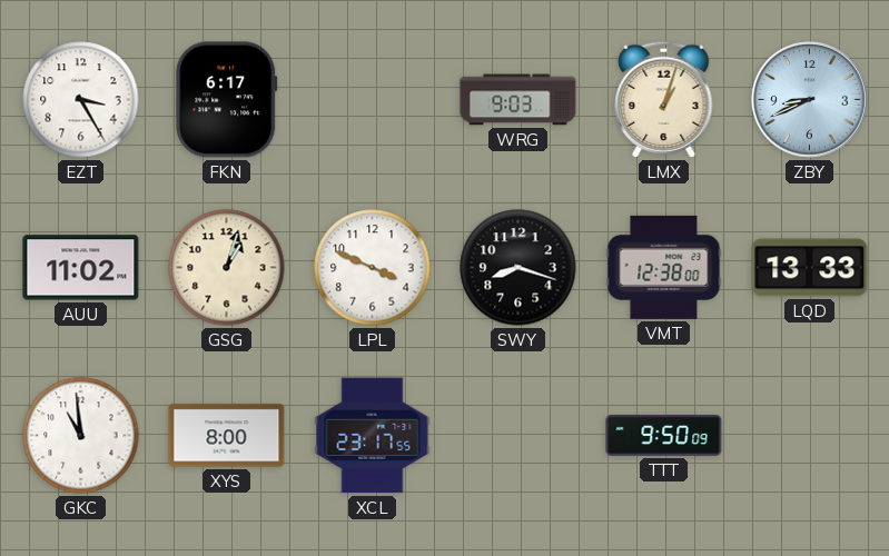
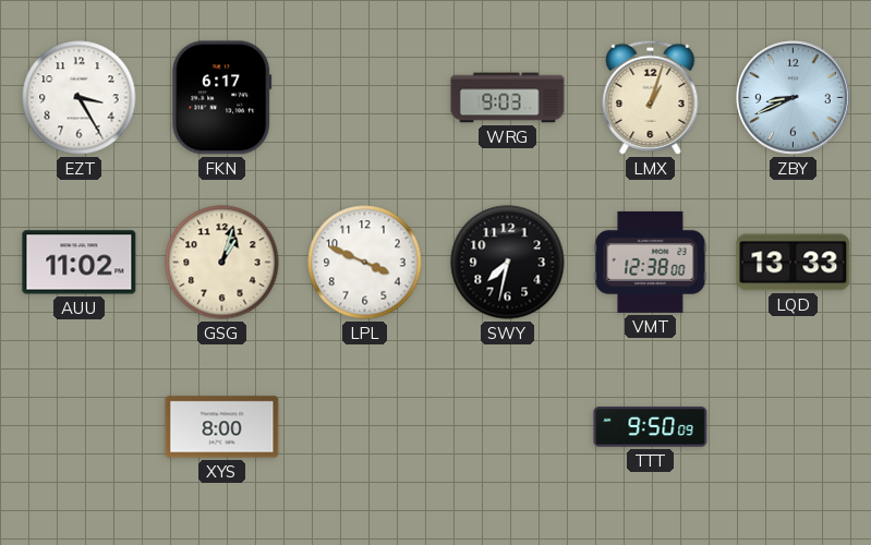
SWY: 8:18 -> 7:32
GKC: 10:59 -> none
XCL: 23:17 -> none
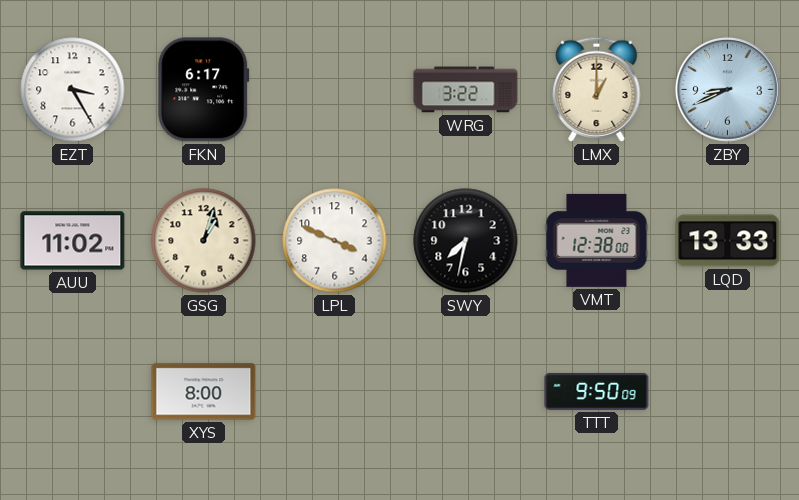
WRG: 9:03 -> 3:22
LMX: 1:03 -> 1:00
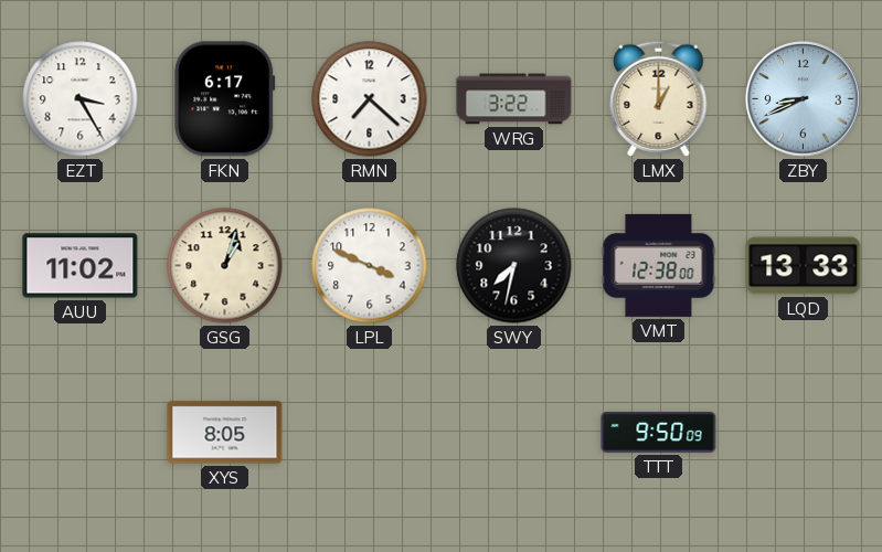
RMN: none -> 7:22
XYS: 8:00 -> 8:05
